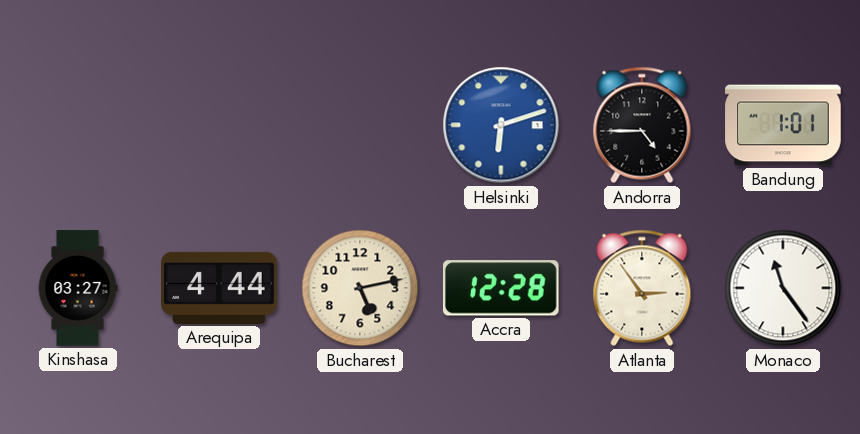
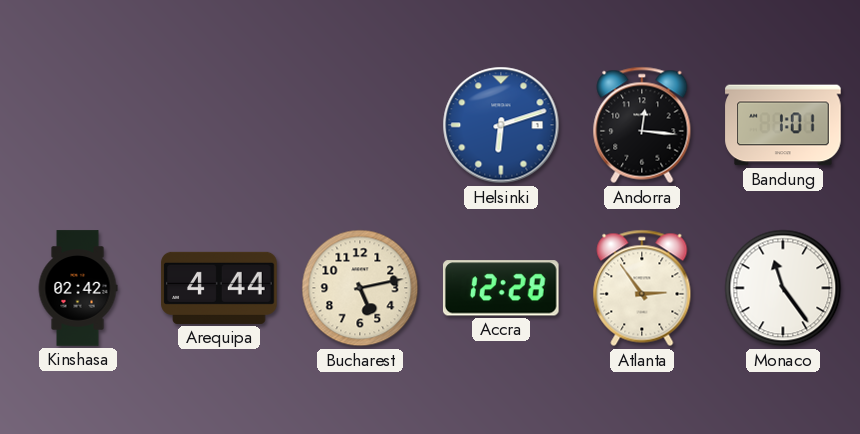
Andorra: 4:45 -> 12:16
Kinshasa: 03:27 -> 02:42
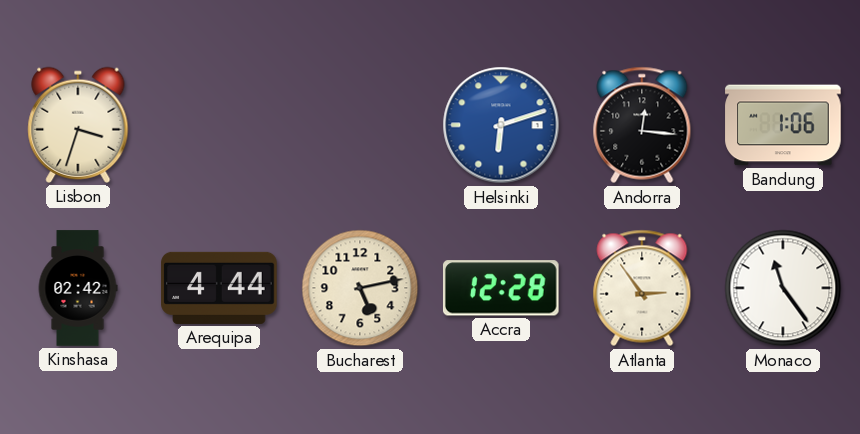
Lisbon: none -> 3:33
Bandung: 1:01 -> 1:06
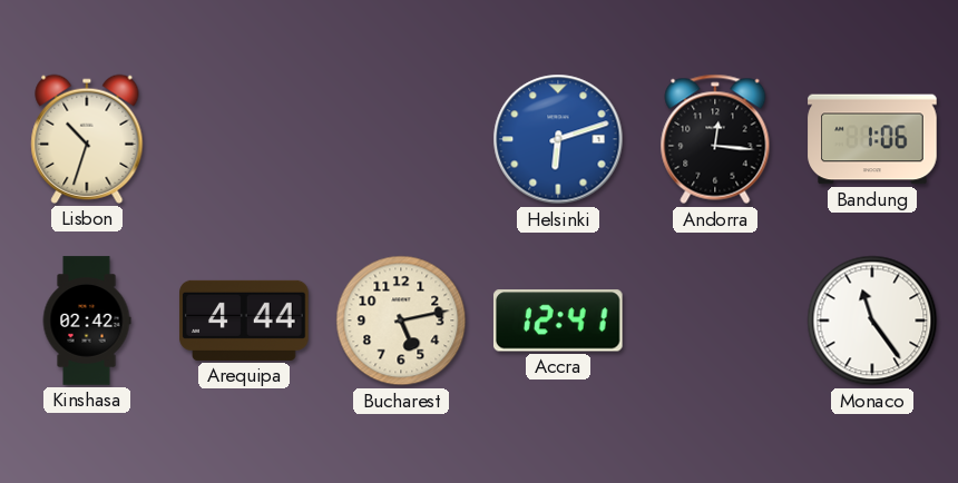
Lisbon: 3:33 -> 10:33
Accra: 12:28 -> 12:41
Atlanta: 2:54 -> none
